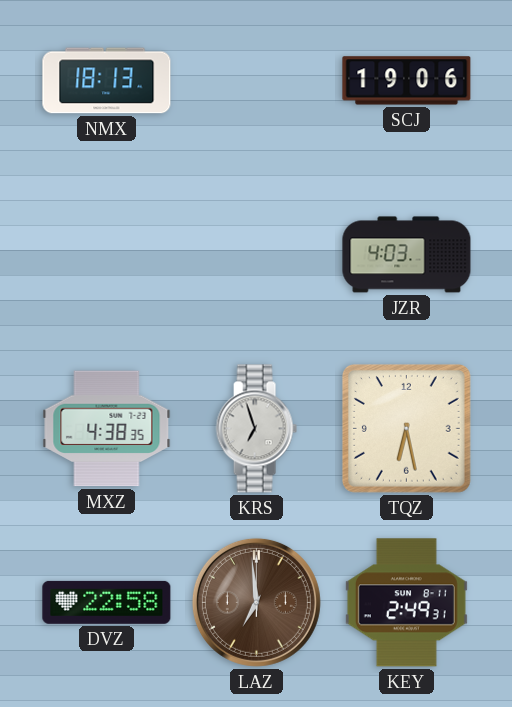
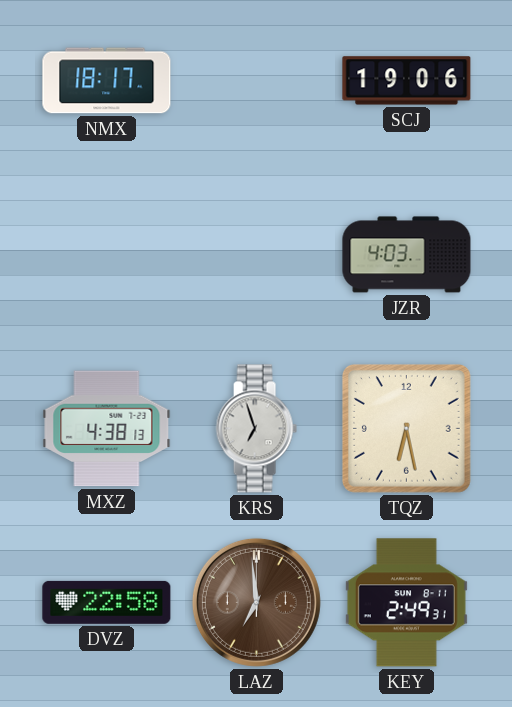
NMX: 18:13 -> 18:17
MXZ: 4:38:35 -> 4:38:13
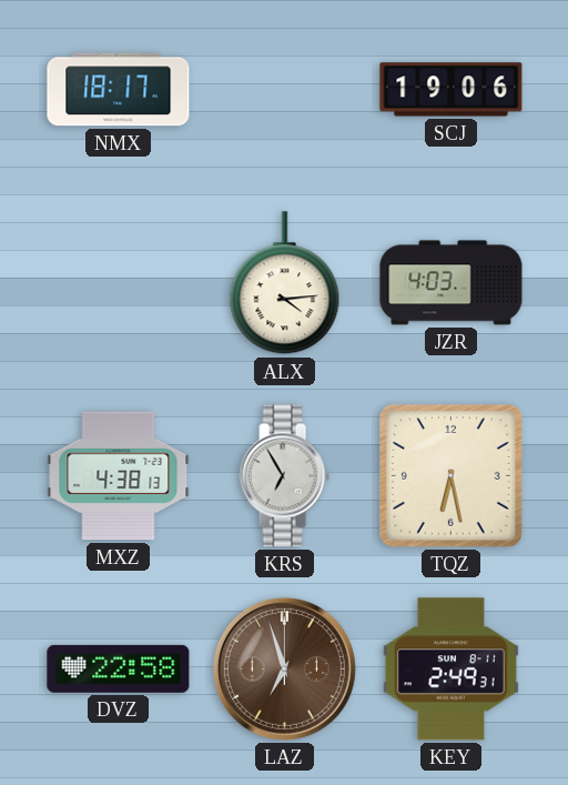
ALX: none -> 4:14
KRS: 6:57 -> 6:55
LAZ: 6:59 -> 6:57
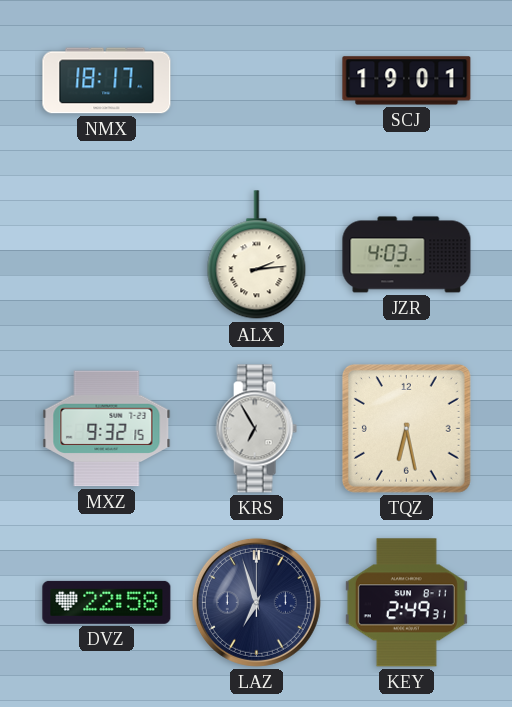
SCJ: 19:06 -> 19:01
ALX: 4:14 -> 2:14
MXZ: 4:38 -> 9:32
LAZ dial: brown -> navy
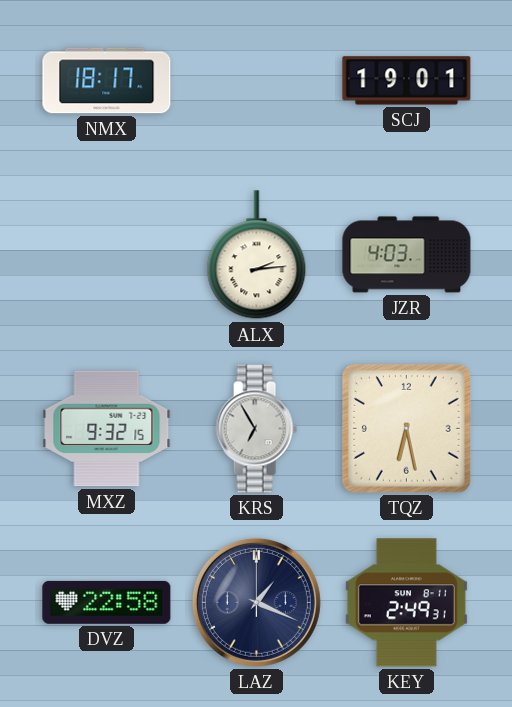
LAZ: 6:57 -> 1:19
